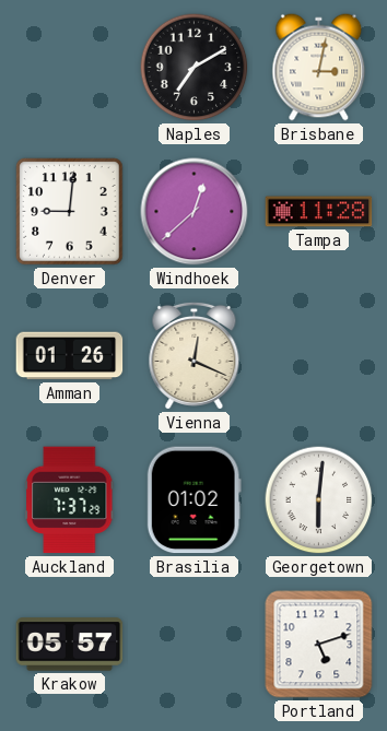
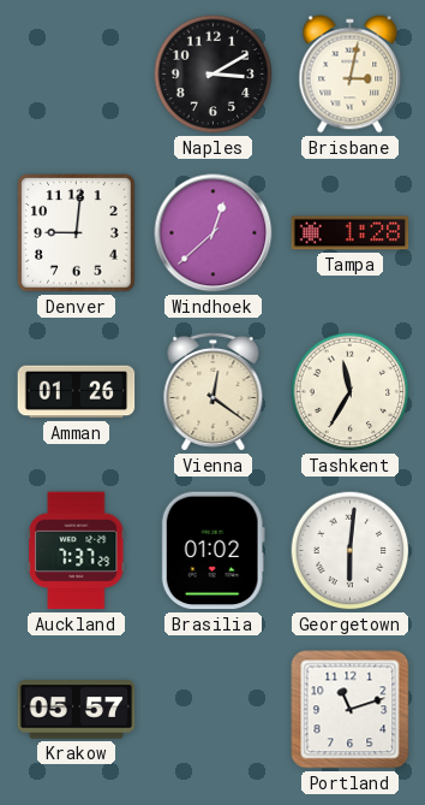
Naples: 7:10 -> 3:10
Tampa: 11:28 -> 1:28
Vienna: 12:19 -> 12:21
Tashkent: none -> 11:35
Portland: 5:12 -> 11:12
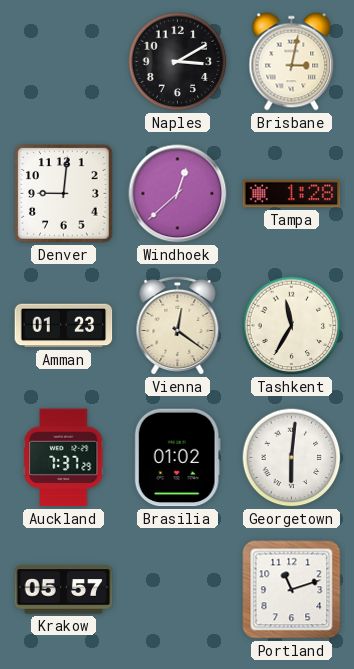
Amman: 01:26 -> 01:23
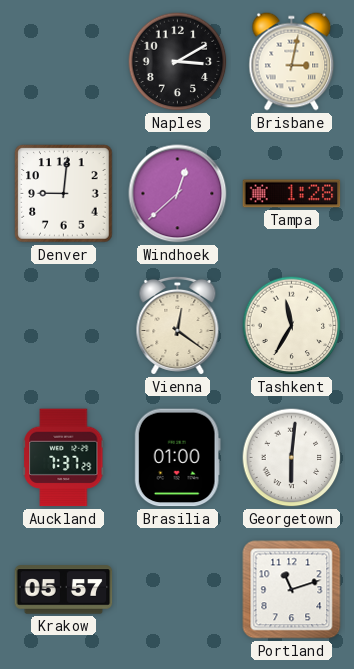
Amman: 01:23 -> none
Brasilia: 01:02 -> 01:00
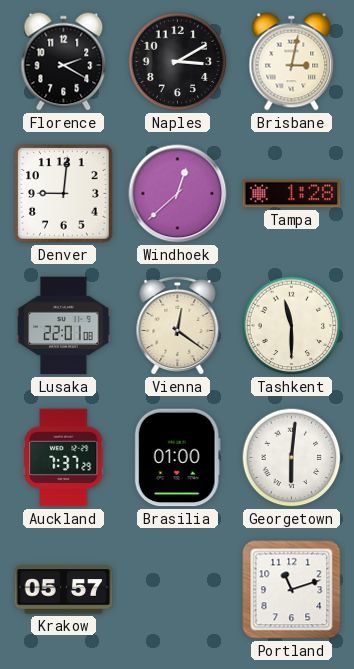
Florence: none -> 2:20
Lusaka: none -> 22:01
Tashkent: 11:35 -> 11:30
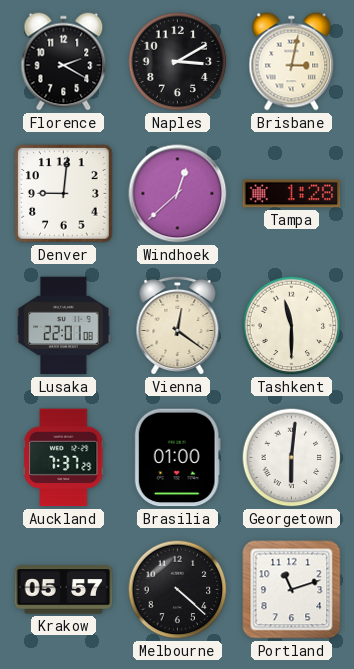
Melbourne: none -> 4:22
